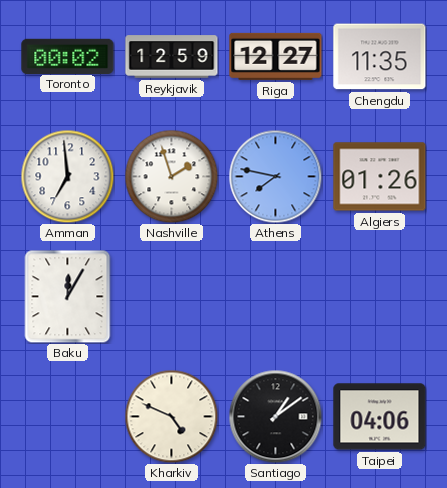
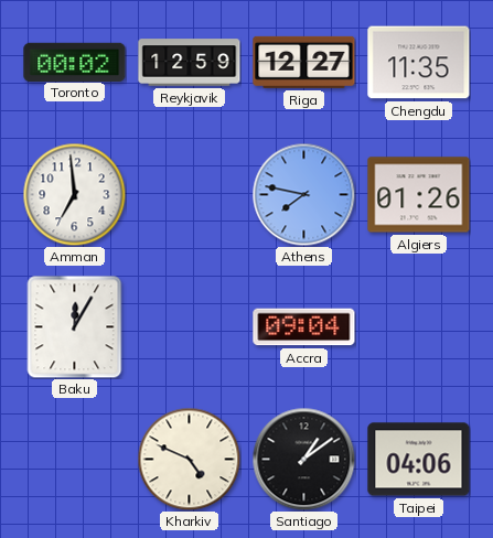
Nashville: 1:57 -> none
Accra: none -> 09:04
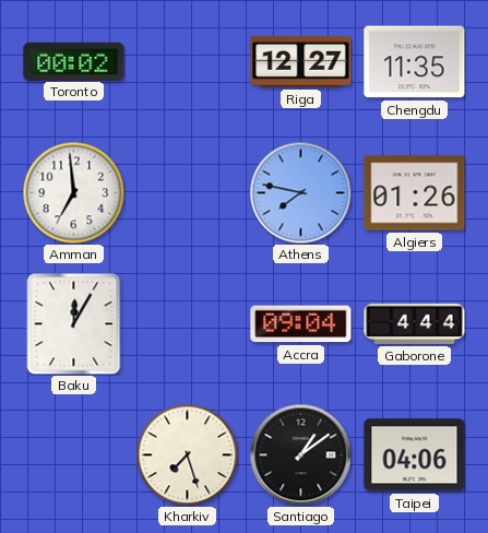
Reykjavik: 12:59 -> none
Gaborone: none -> 4:44
Kharkiv: 4:49 -> 7:27
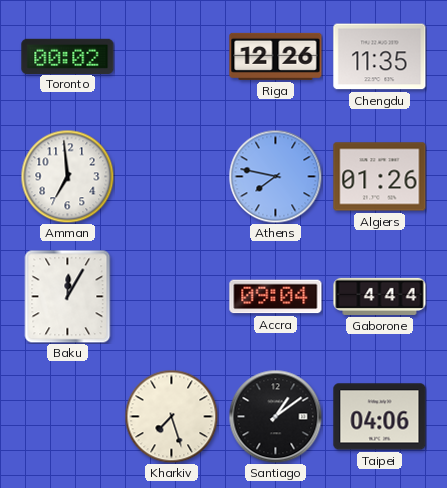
Riga: 12:27 -> 12:26
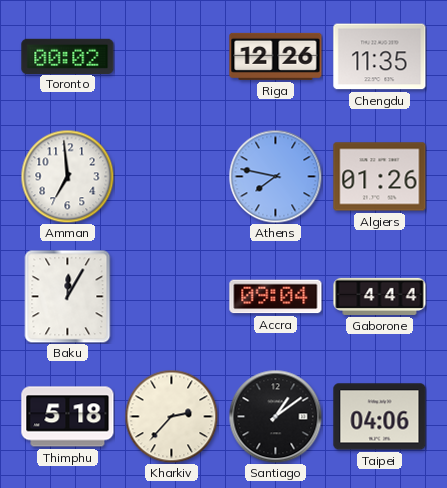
Thimphu: none -> 5:18
Kharkiv: 7:27 -> 2:37
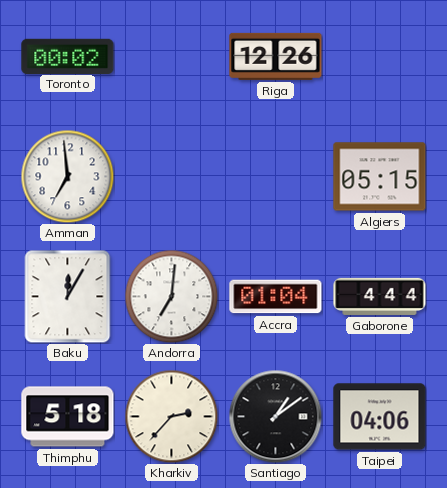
Chengdu: 11:35 -> none
Athens: 7:47 -> none
Algiers: 01:26 -> 05:15
Andorra: none -> 7:01
Accra: 09:04 -> 01:04
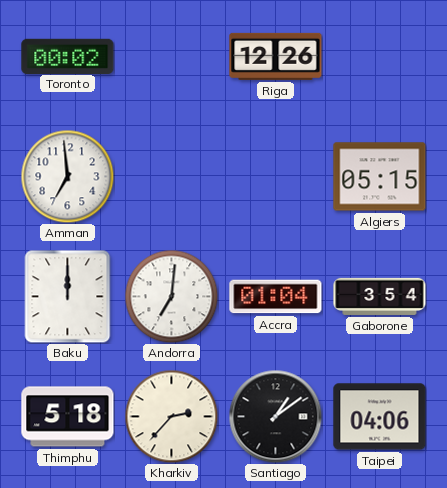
Baku: 12:05 -> 12:00
Gaborone: 4:44 -> 3:54
